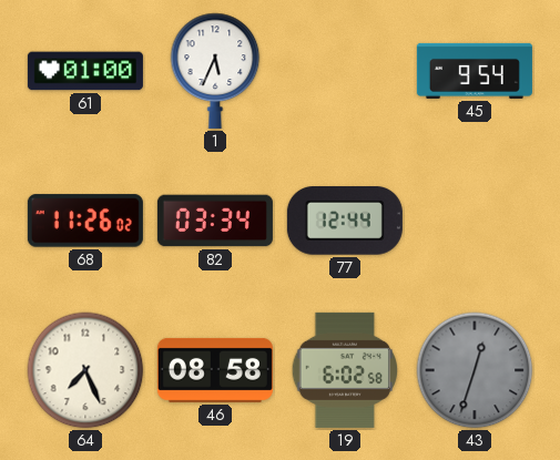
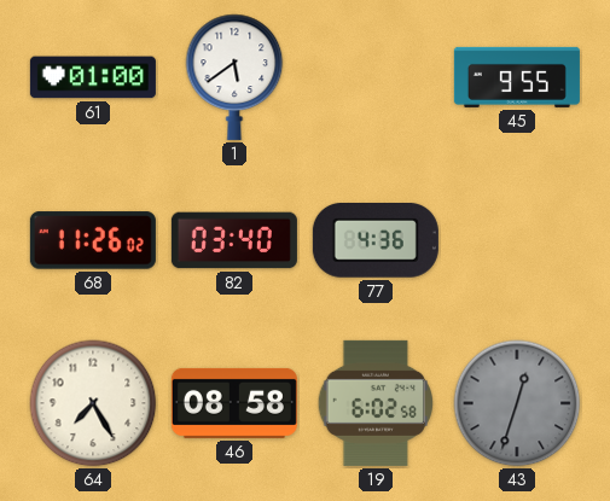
1: 5:34 -> 5:39
45: 9:54 -> 9:55
82: 03:34 -> 03:40
77: 12:44 -> 4:36
64: 7:26 -> 7:25
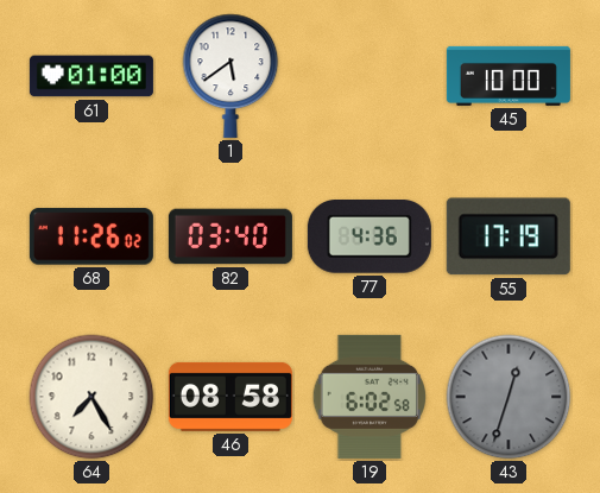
45: 9:55 -> 10:00
55: none -> 17:19
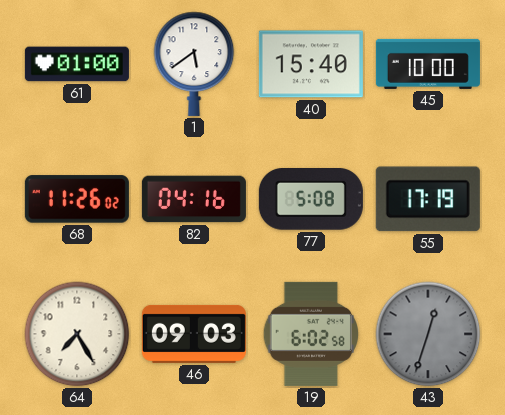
40: none -> 15:40
82: 03:40 -> 04:16
77: 4:36 -> 5:08
46: 08:58 -> 09:03
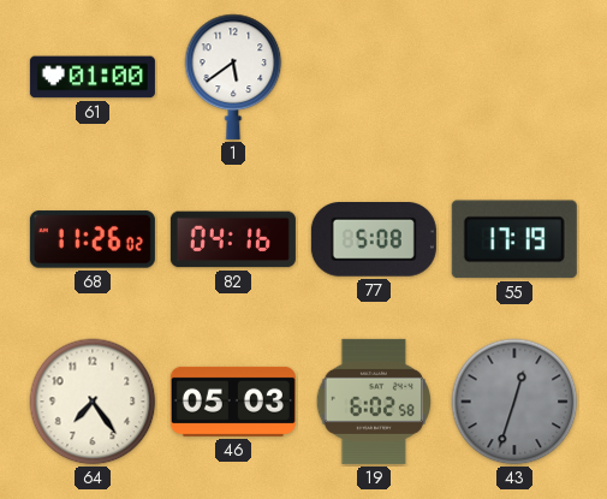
40: 15:40 -> none
45: 10:00 -> none
64: 7:25 -> 7:24
46: 09:03 -> 05:03
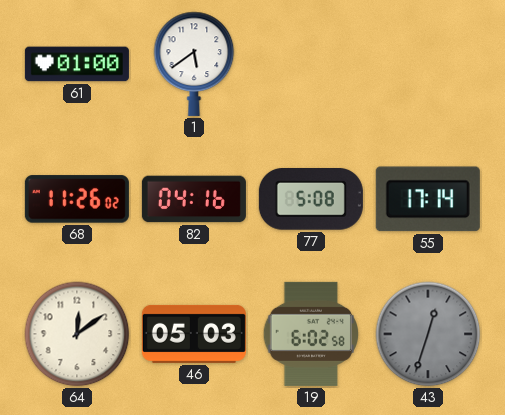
55: 17:19 -> 17:14
64: 7:24 -> 12:09
